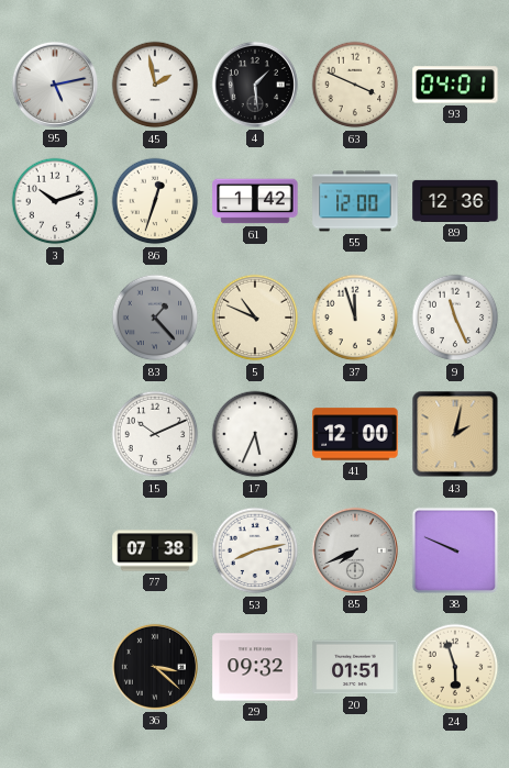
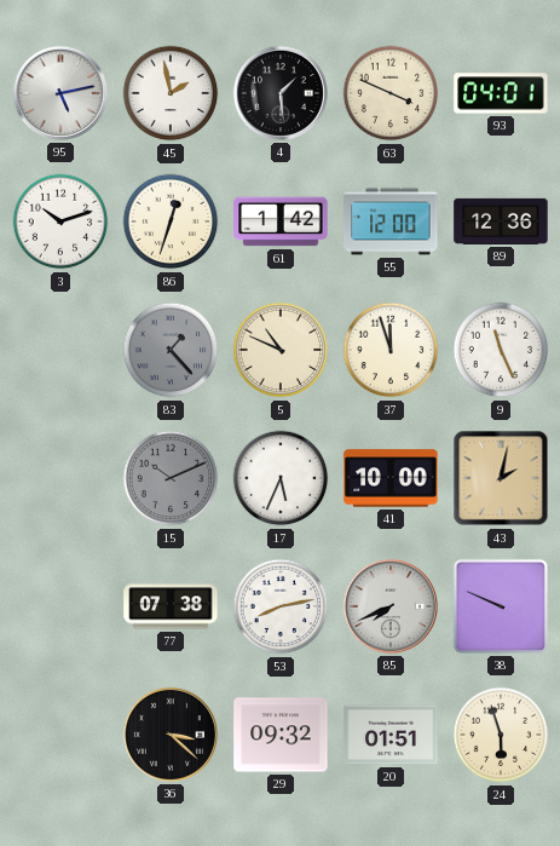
15 dial: white -> grey
41: 12:00 -> 10:00
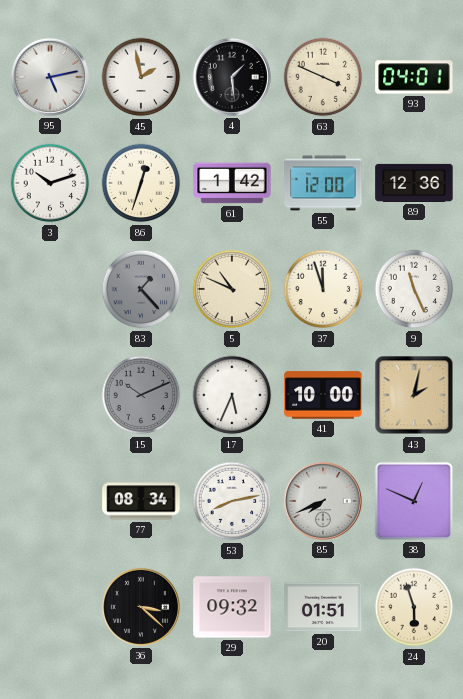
77: 07:38 -> 08:34
38: 9:49 -> 12:49
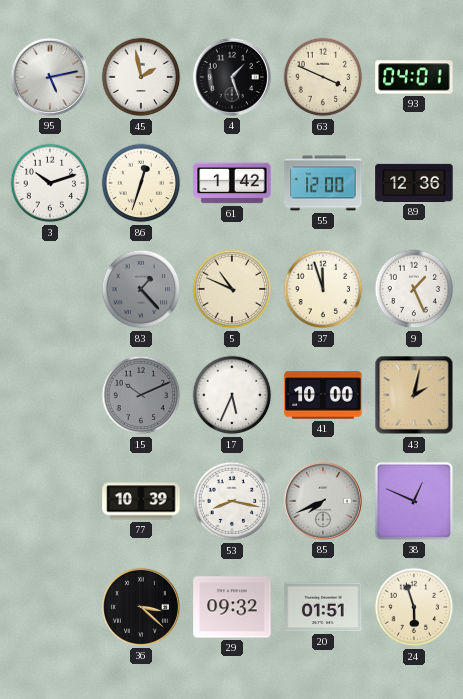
4: 1:29 -> 1:27
9: 11:26 -> 1:26
77: 08:34 -> 10:39
53: 8:13 -> 8:17
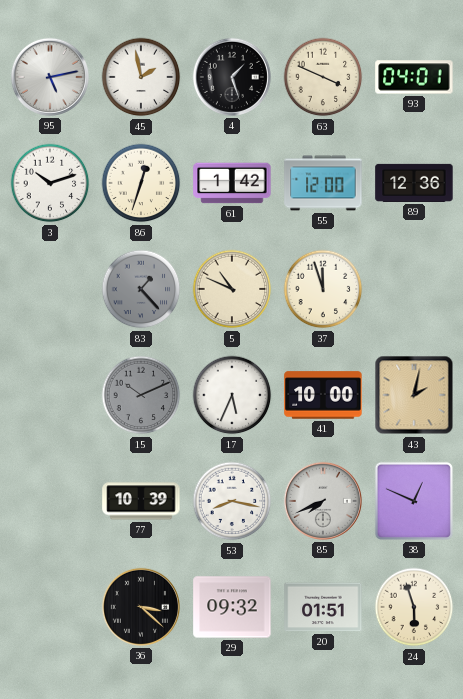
9: 1:26 -> none
